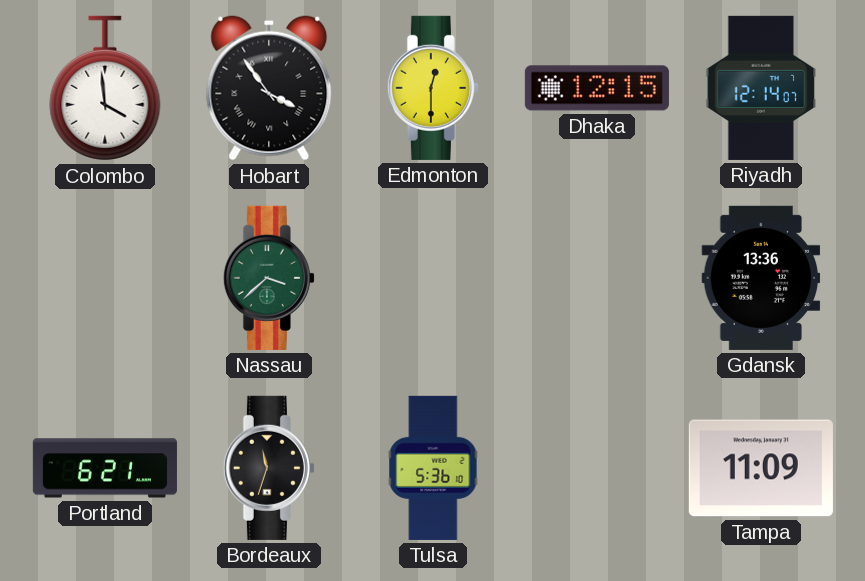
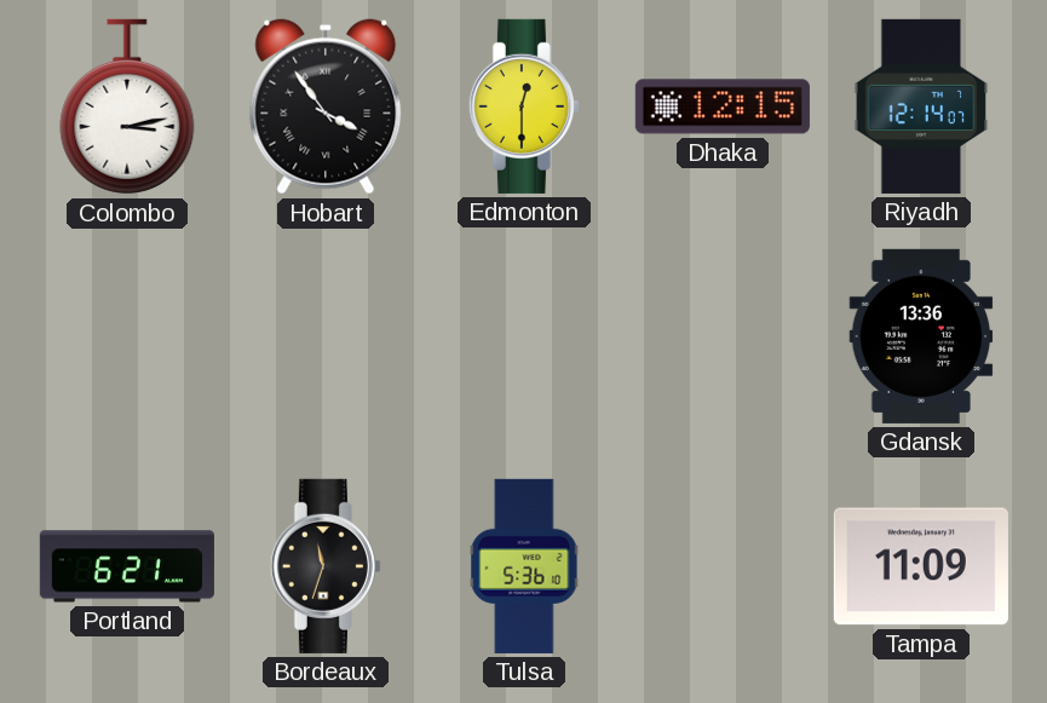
Colombo: 3:59 -> 3:13
Nassau: 3:38 -> none
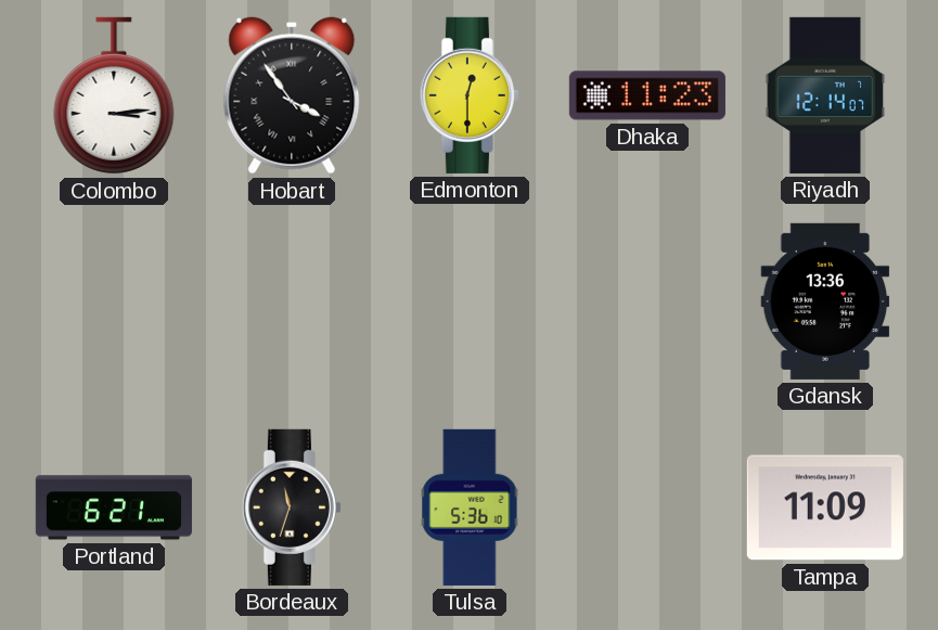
Colombo: 3:13 -> 3:14
Dhaka: 12:15 -> 11:23
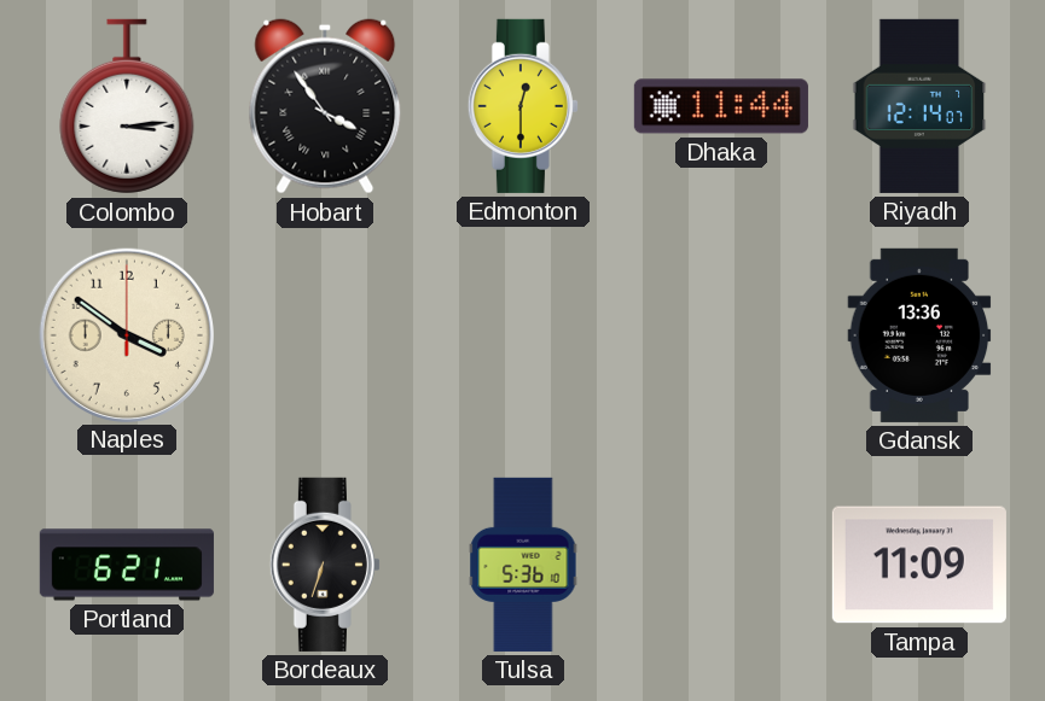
Dhaka: 11:23 -> 11:44
Naples: none -> 3:51
Bordeaux: 11:33 -> 6:33
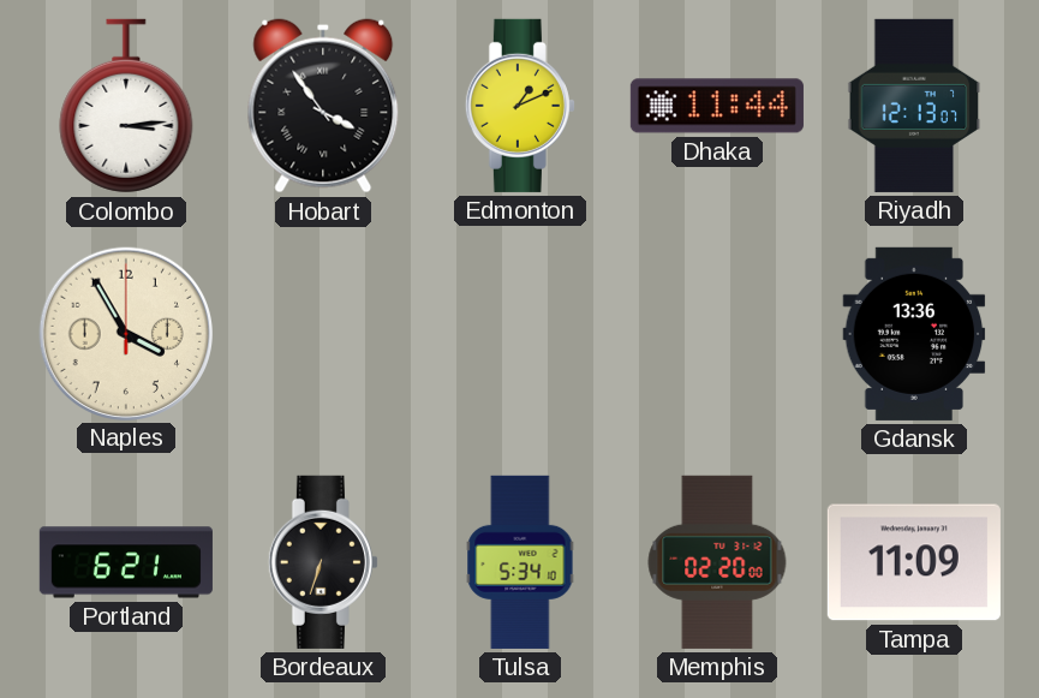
Edmonton: 12:30 -> 1:11
Riyadh: 12:14 -> 12:13
Naples: 3:51 -> 3:55
Tulsa: 5:36 -> 5:34
Memphis: none -> 02:20
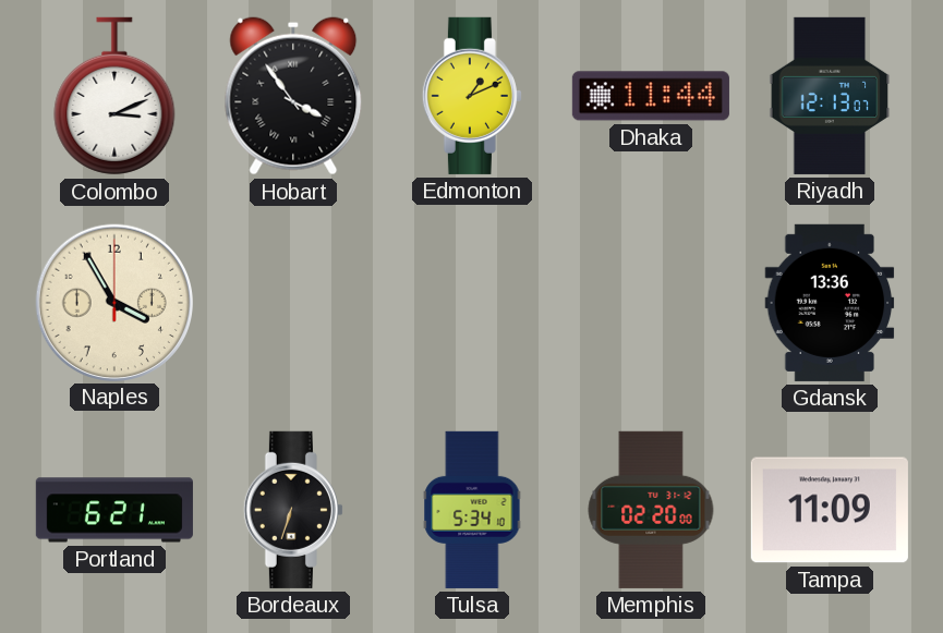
Colombo: 3:14 -> 3:11
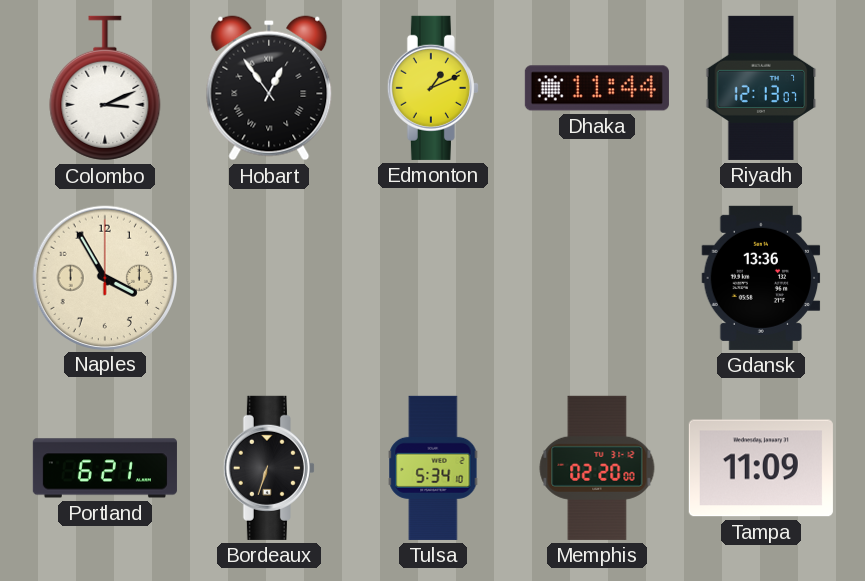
Hobart: 3:54 -> 12:54
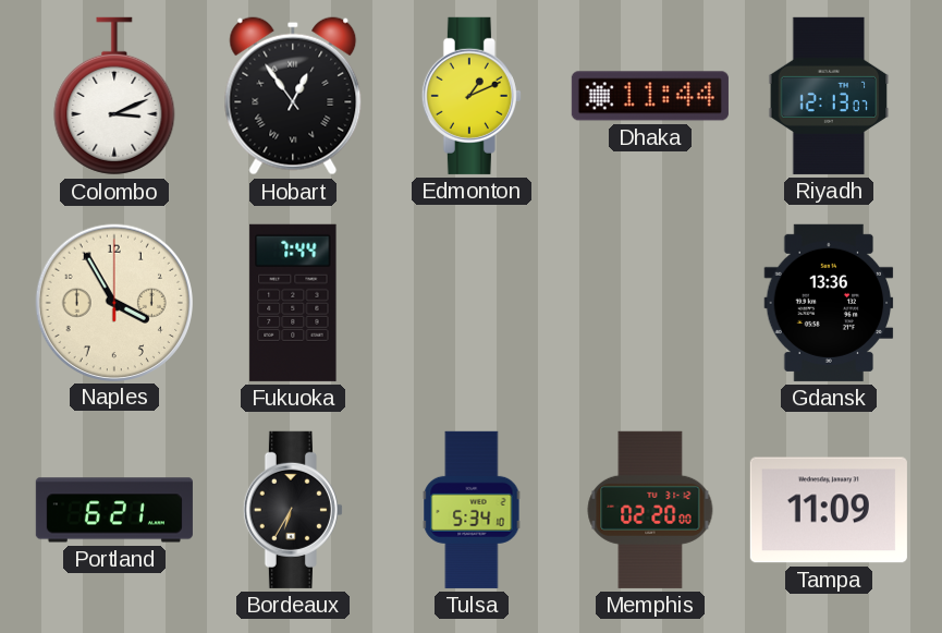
Fukuoka: none -> 7:44
Bordeaux: 6:33 -> 6:35
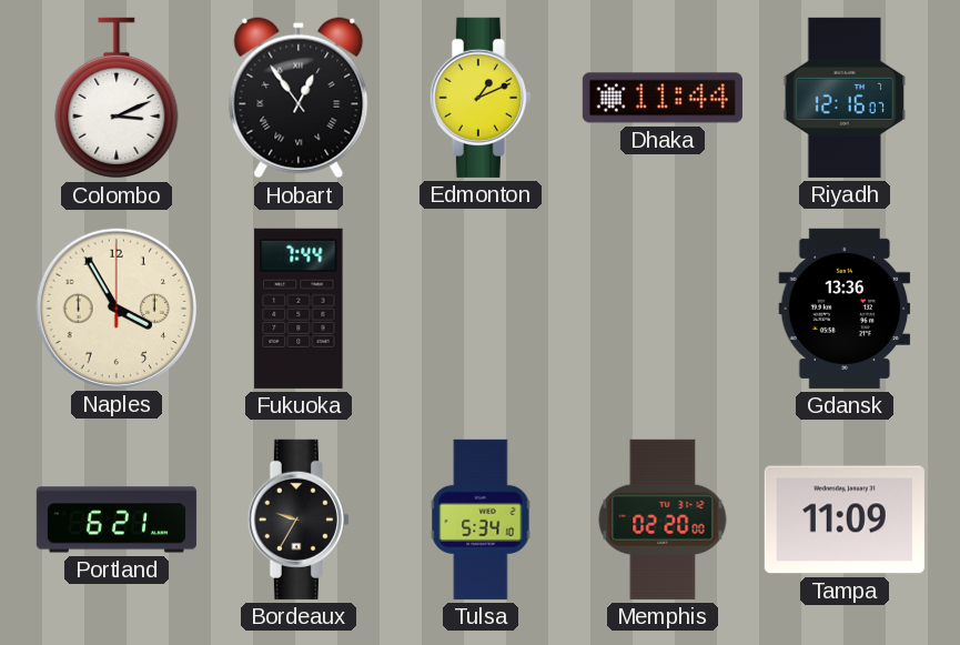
Riyadh: 12:13 -> 12:16
Bordeaux: 6:35 -> 9:35
